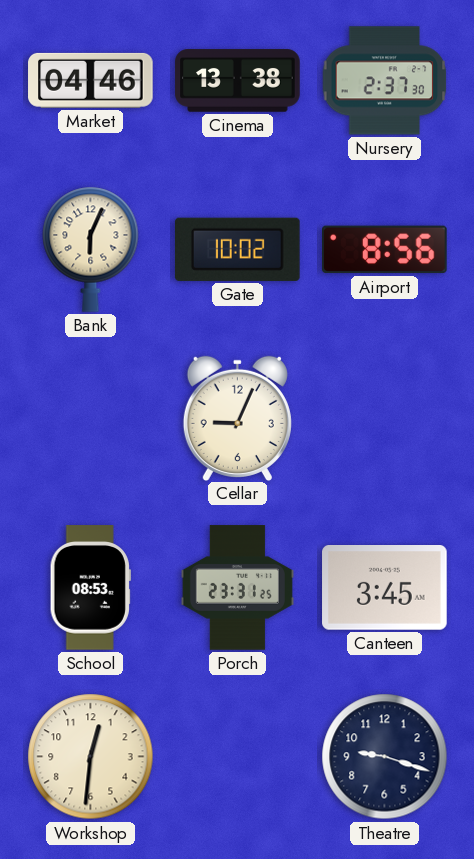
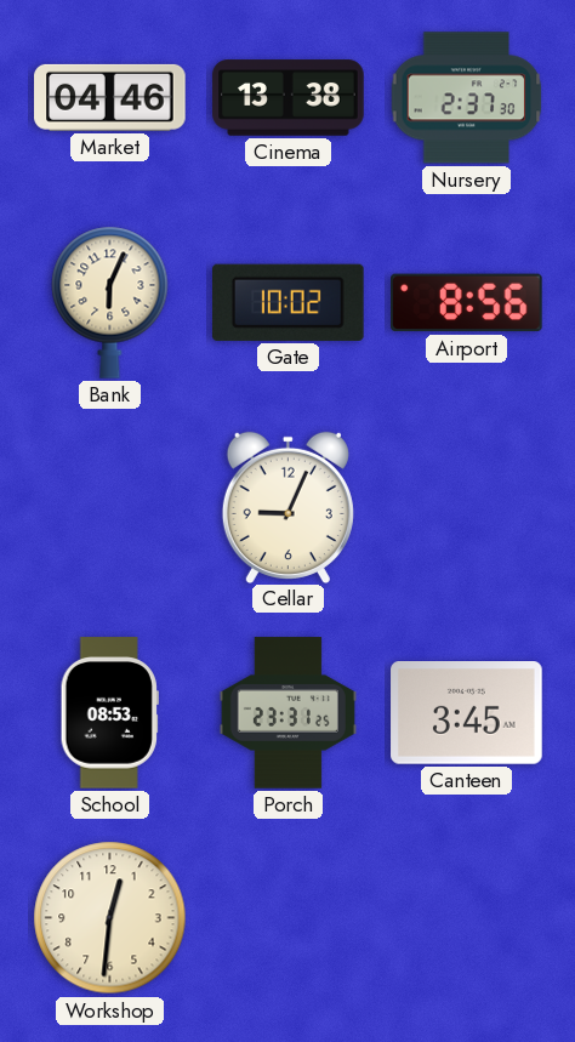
Theatre: 9:18 -> none
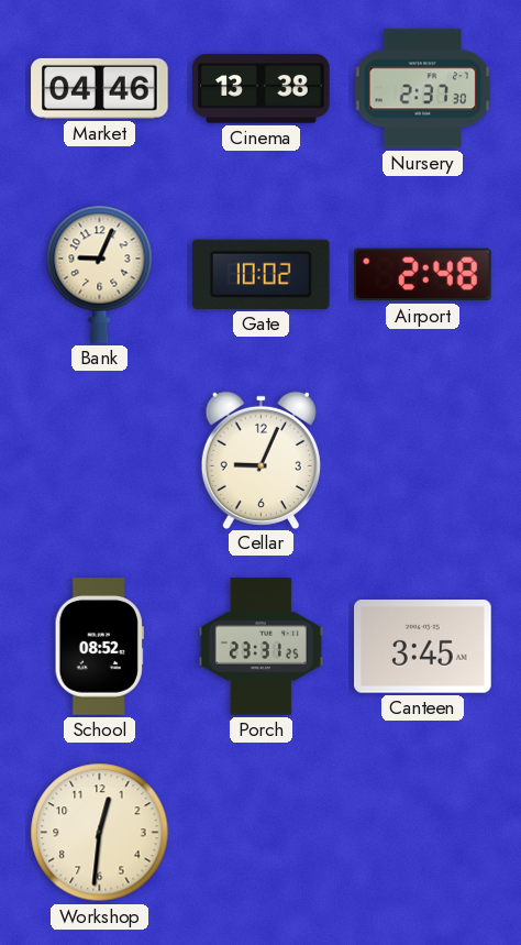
Bank: 6:04 -> 9:04
Airport: 8:56 -> 2:48
School: 08:53 -> 08:52
